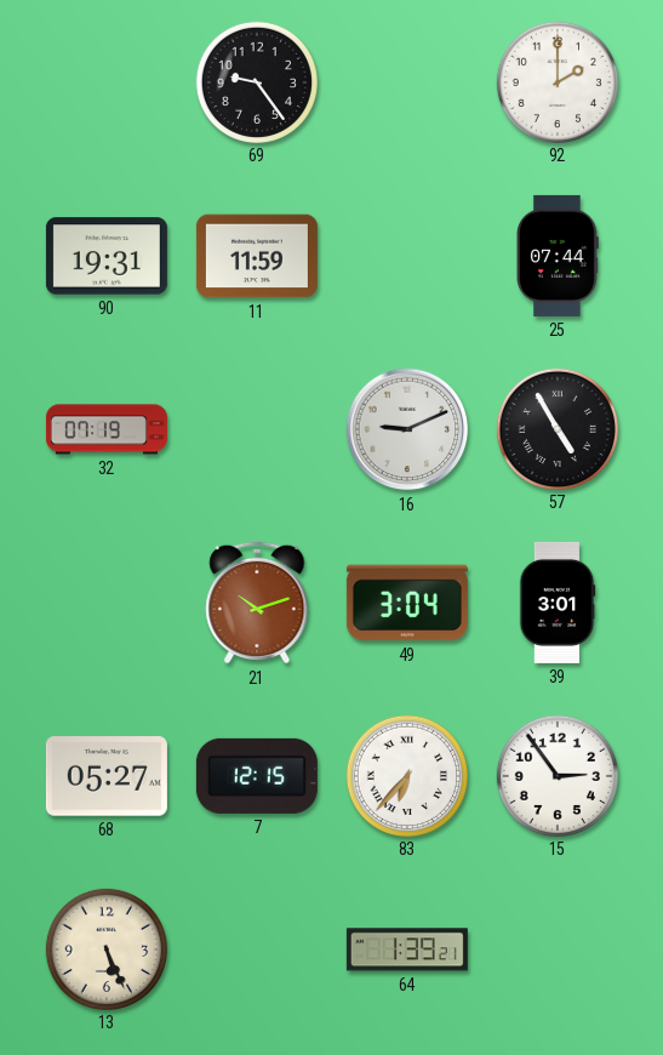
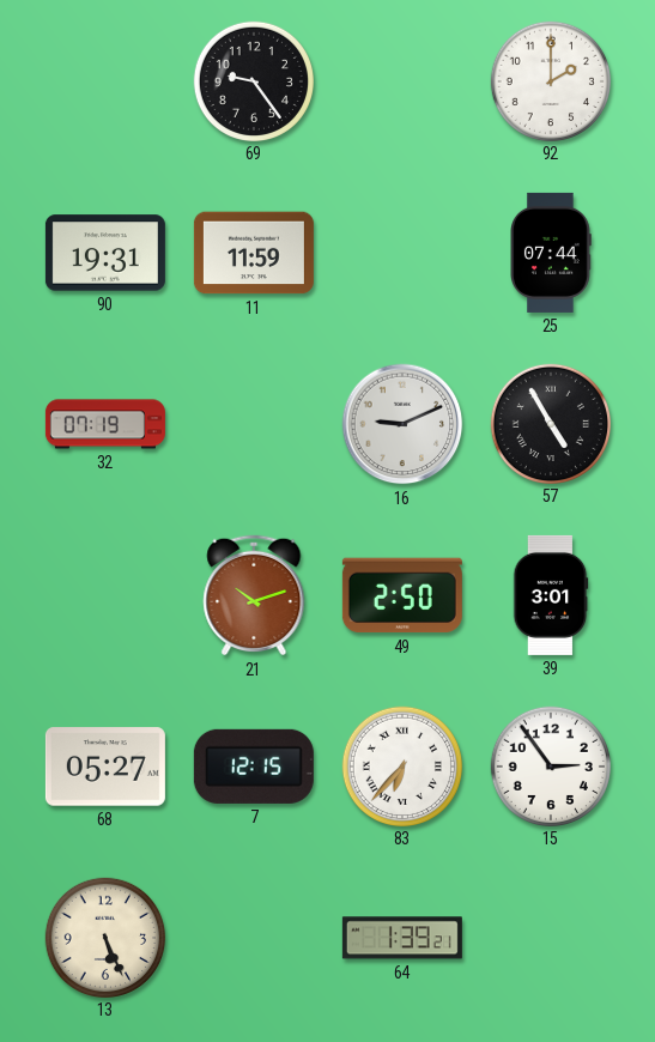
49: 3:04 -> 2:50
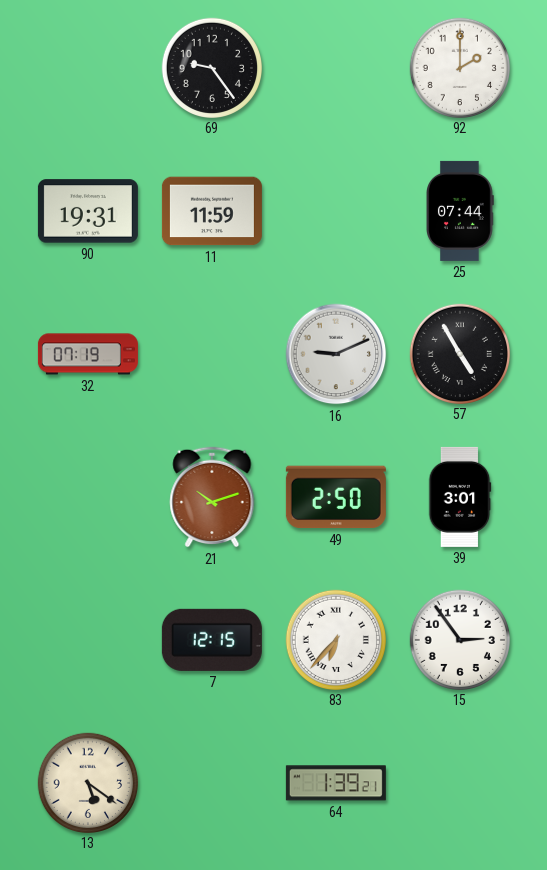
68: 05:27 -> none
13: 5:26 -> 5:21
